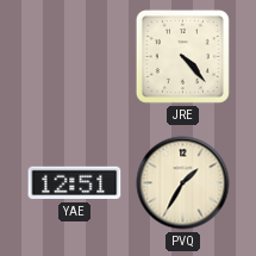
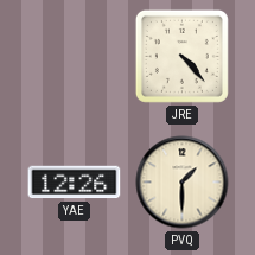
YAE: 12:51 -> 12:26
PVQ: 1:35 -> 1:30
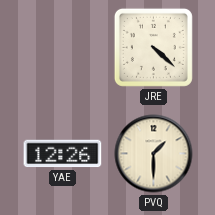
JRE: 4:23 -> 4:22
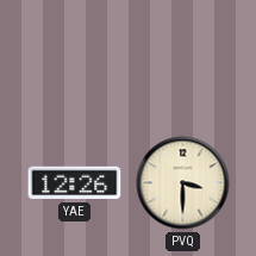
JRE: 4:22 -> none
PVQ: 1:30 -> 3:30
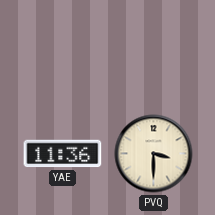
YAE: 12:26 -> 11:36
